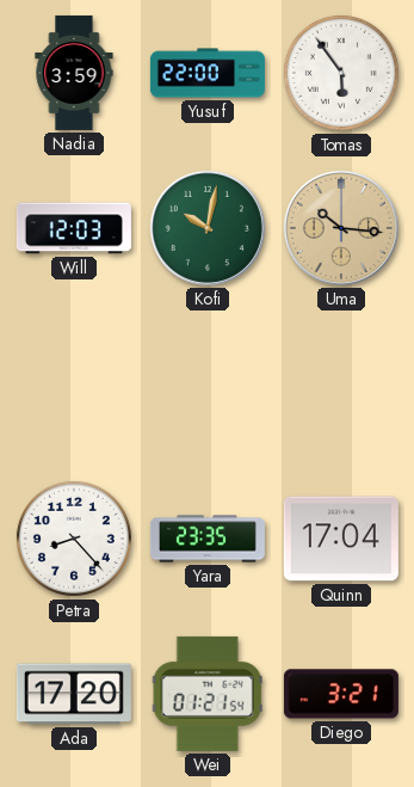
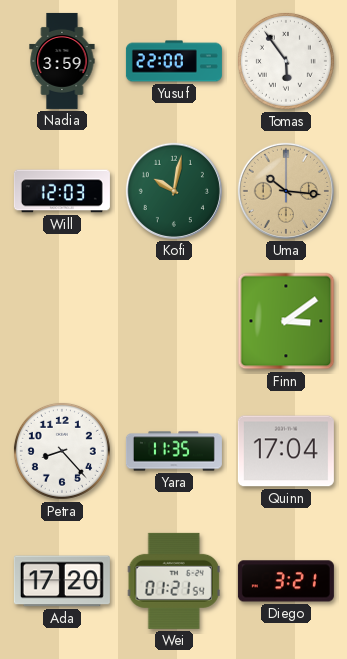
Finn: none -> 3:09
Yara: 23:35 -> 11:35
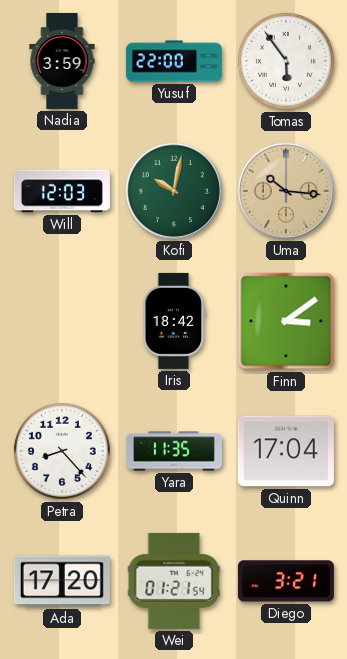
Iris: none -> 18:42
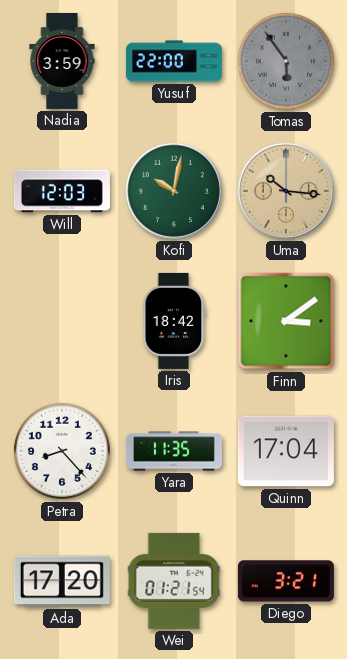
Tomas dial: white -> grey
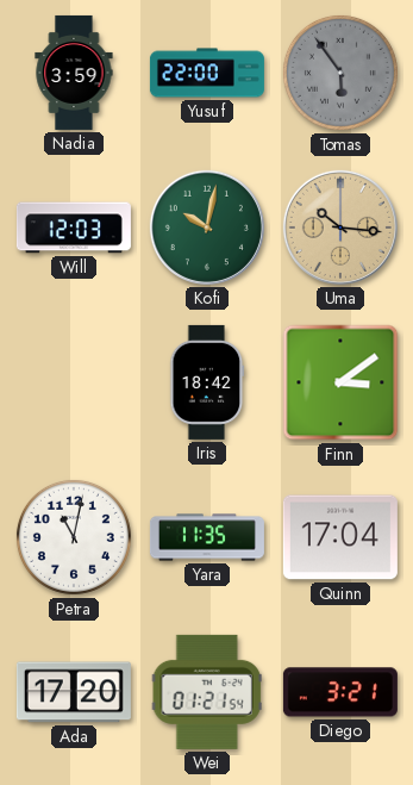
Petra: 8:23 -> 11:02
